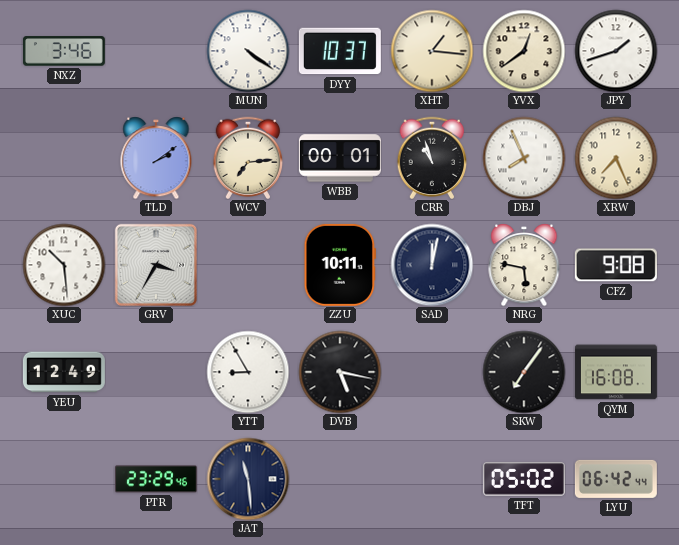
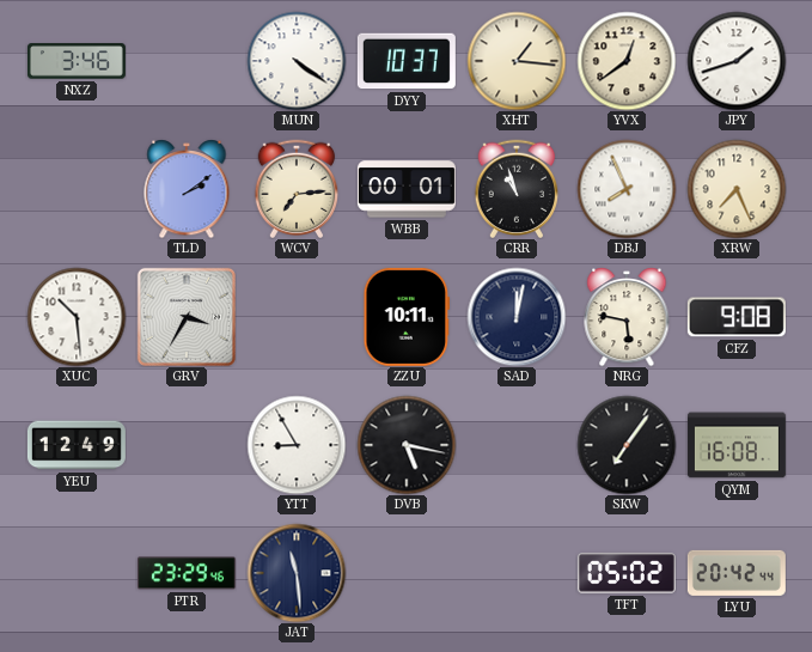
LYU: 06:42 -> 20:42
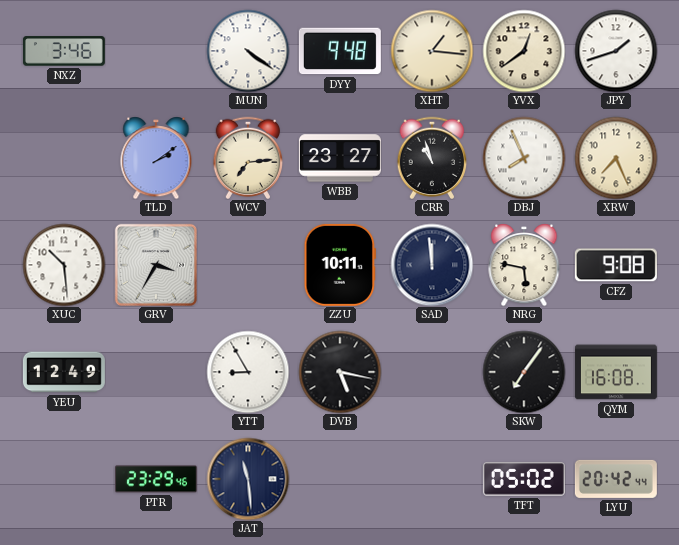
DYY: 10:37 -> 9:48
WBB: 00:01 -> 23:27
SAD: 12:02 -> 11:59
